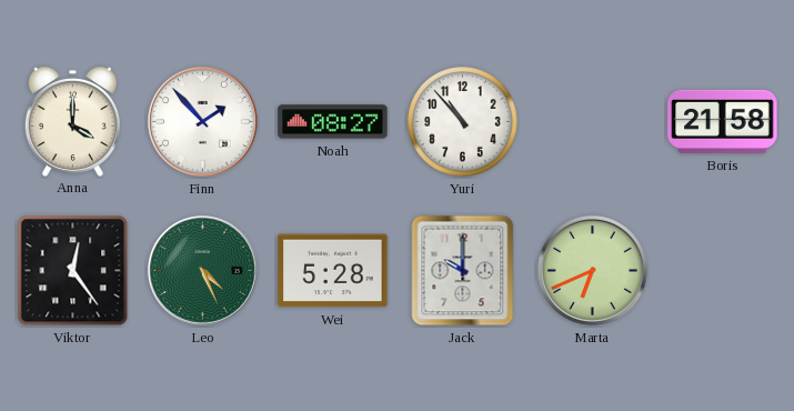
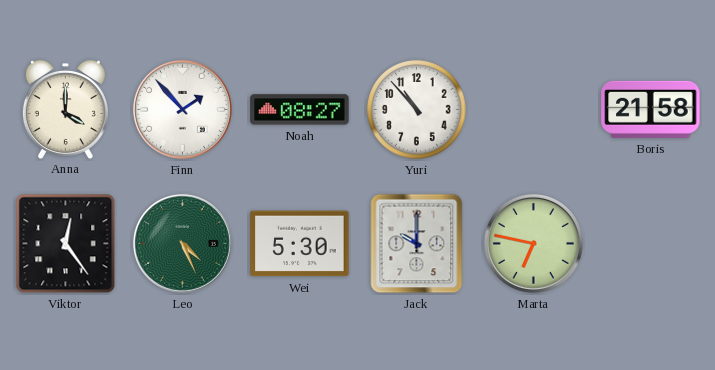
Wei: 5:28 -> 5:30
Marta: 6:41 -> 6:47
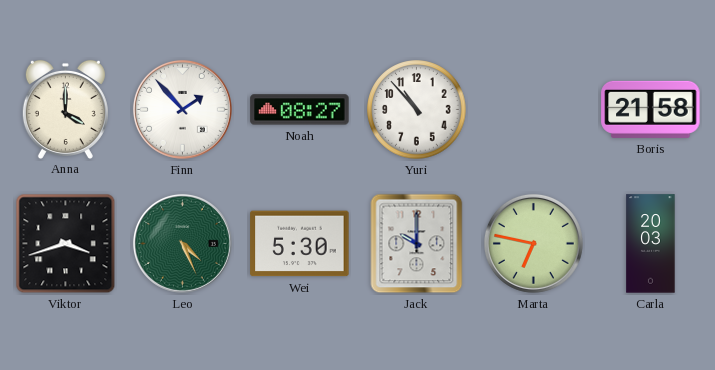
Viktor: 12:24 -> 3:42
Carla: none -> 20:03
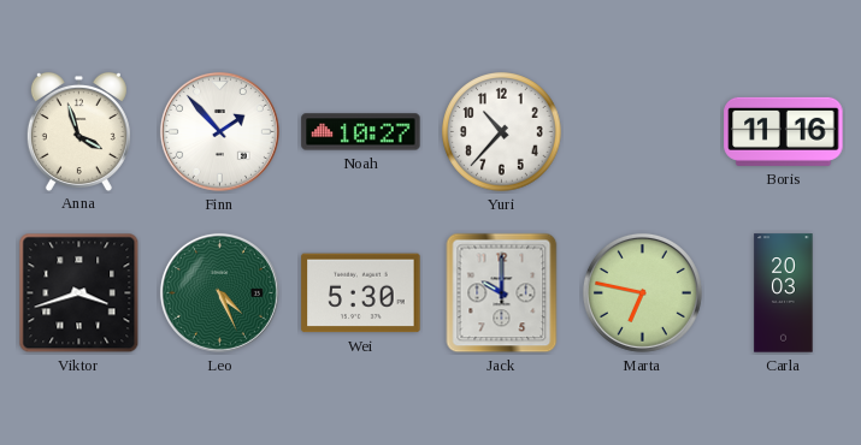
Anna: 4:00 -> 3:57
Noah: 08:27 -> 10:27
Yuri: 10:53 -> 10:37
Boris: 21:58 -> 11:16
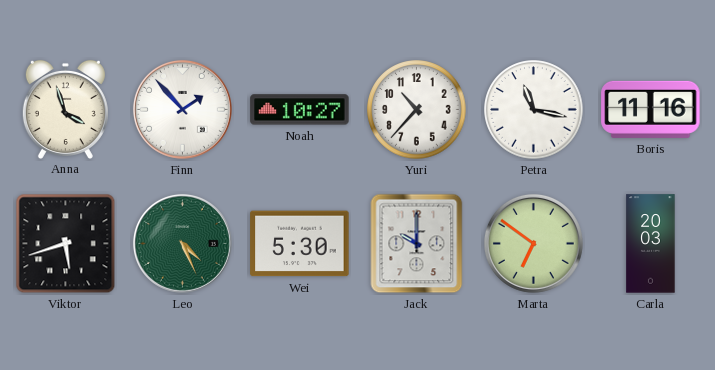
Petra: none -> 11:17
Viktor: 3:42 -> 5:42
Marta: 6:47 -> 6:51
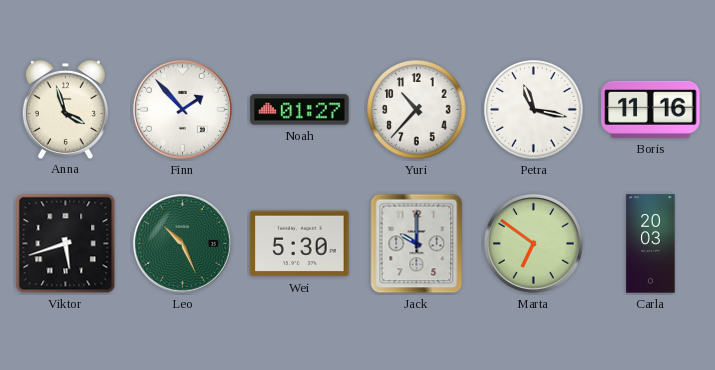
Noah: 10:27 -> 01:27
Leo: 4:26 -> 10:26
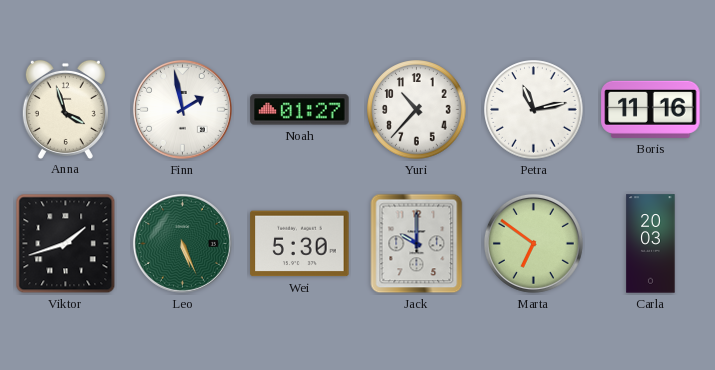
Finn: 1:53 -> 1:58
Petra: 11:17 -> 11:13
Viktor: 5:42 -> 1:42
Leo: 10:26 -> 5:26
